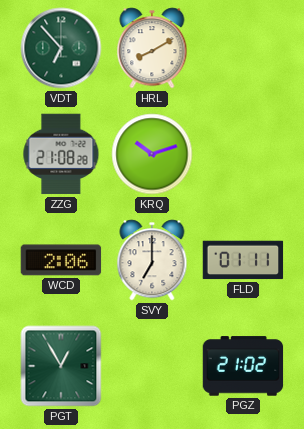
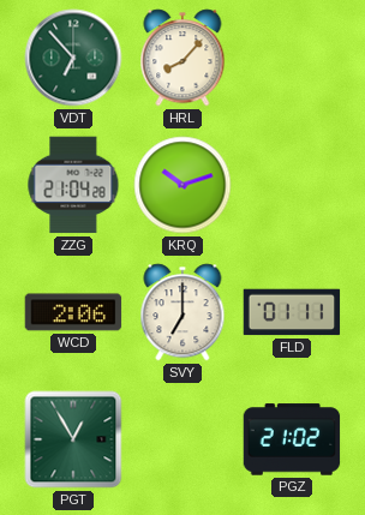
HRL: 8:10 -> 8:07
ZZG: 21:08 -> 21:04
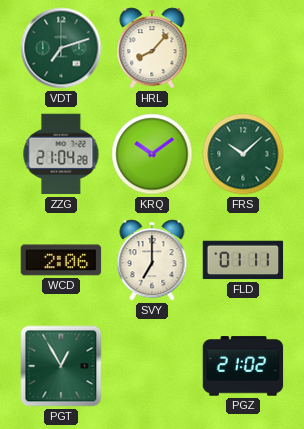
VDT: 6:53 -> 7:12
KRQ: 10:12 -> 10:09
FRS: none -> 10:08
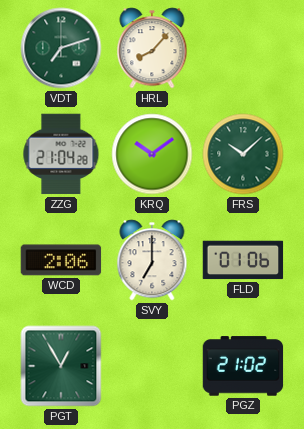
FLD: 01:11 -> 01:06
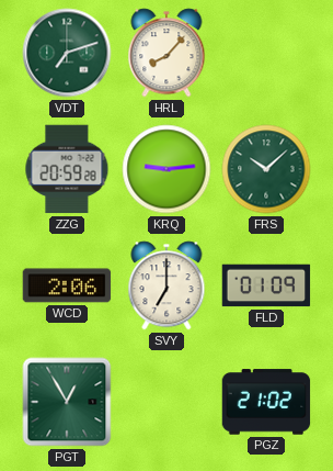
ZZG: 21:04 -> 20:59
KRQ: 10:09 -> 9:14
FLD: 01:06 -> 01:09
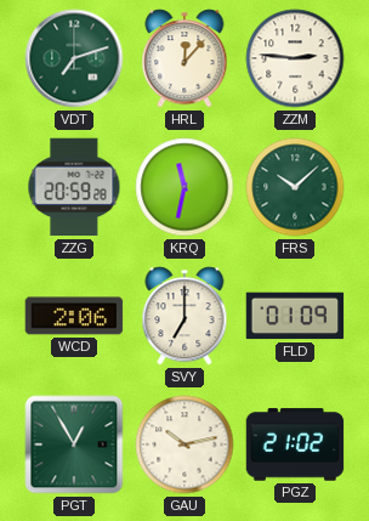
HRL: 8:07 -> 12:07
ZZM: none -> 2:46
KRQ: 9:14 -> 11:32
GAU: none -> 10:13
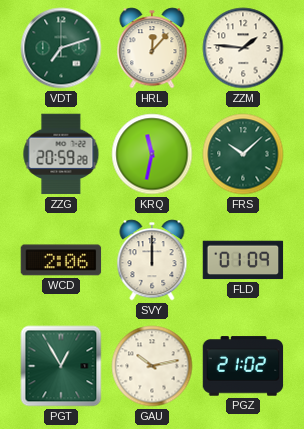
ZZM: 2:46 -> 1:46
SVY: 7:00 -> 12:00
